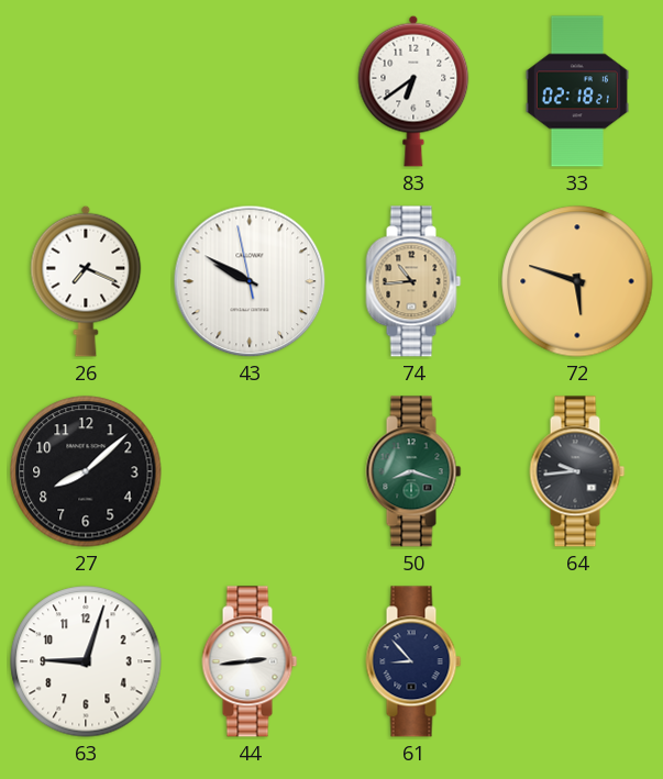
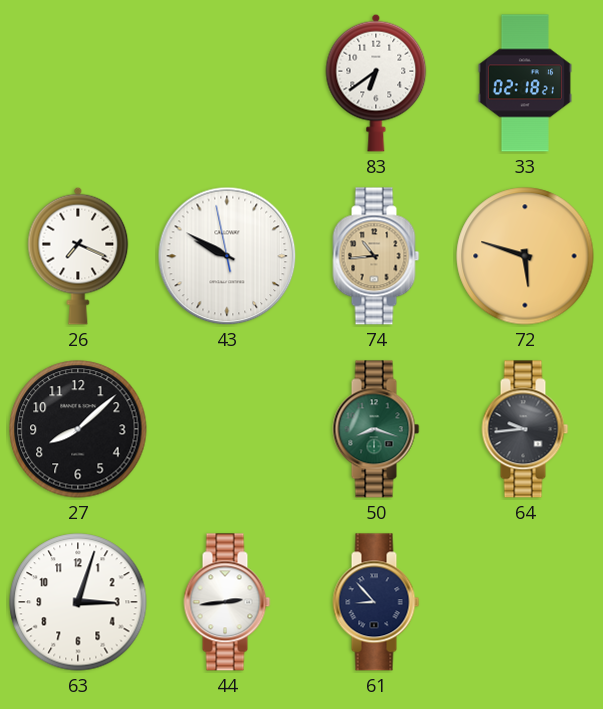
63: 9:03 -> 3:03
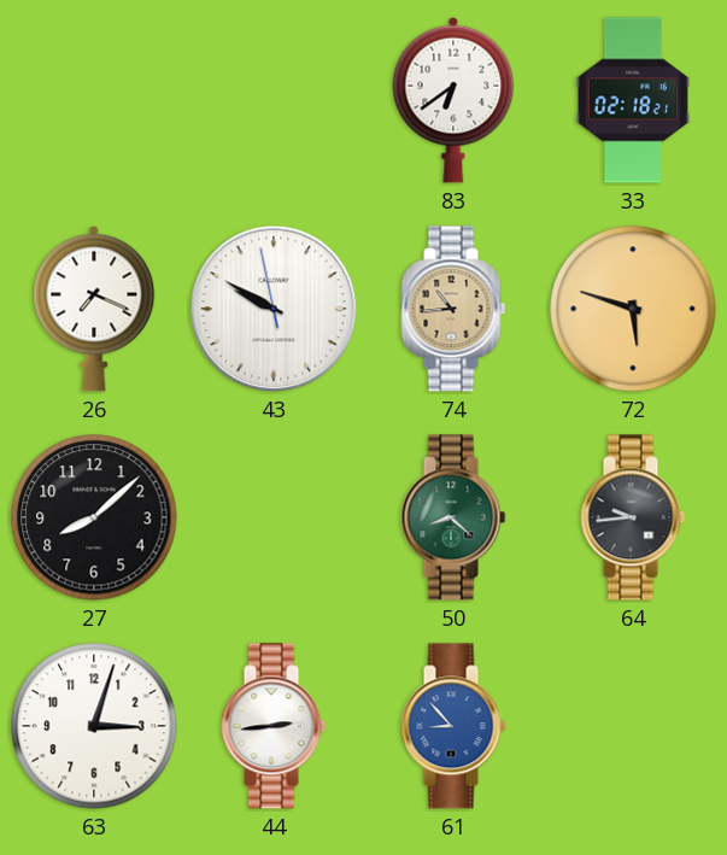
50: 8:18 -> 8:22
61 dial: navy -> blue
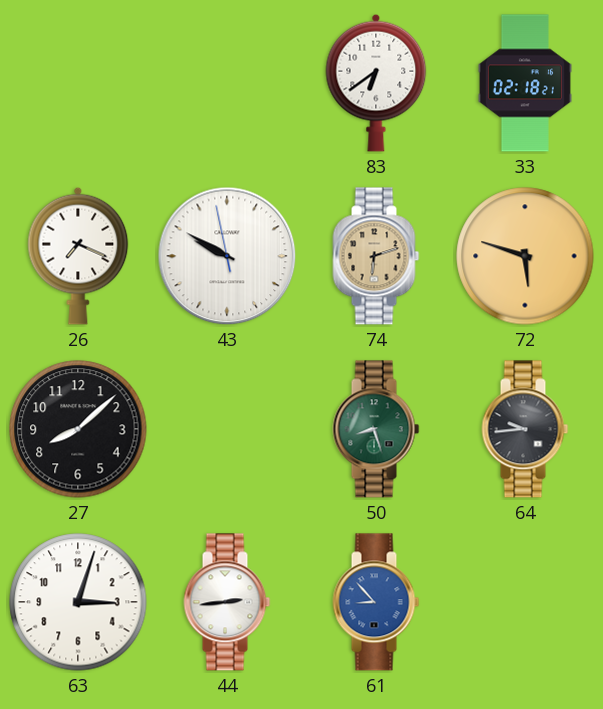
74: 10:44 -> 6:12
50: 8:22 -> 8:27
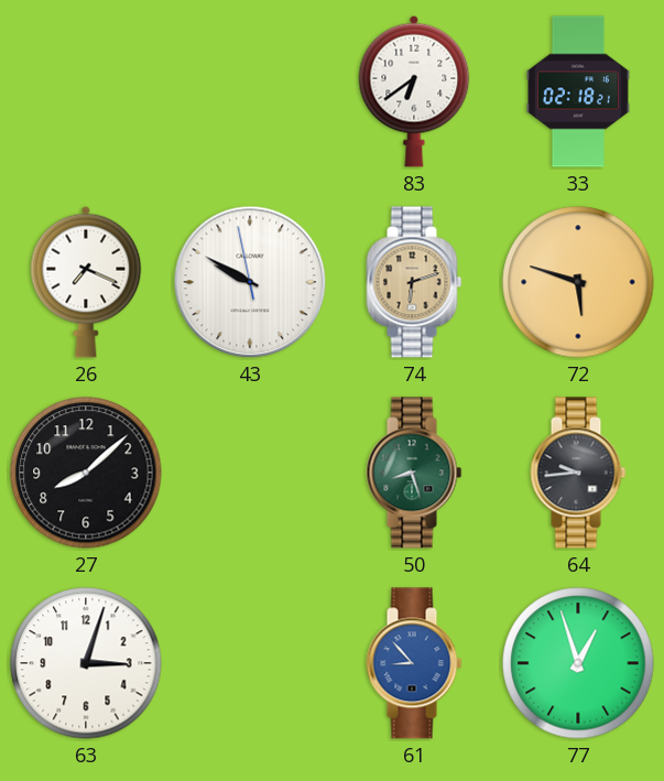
44: 2:44 -> none
77: none -> 12:57
